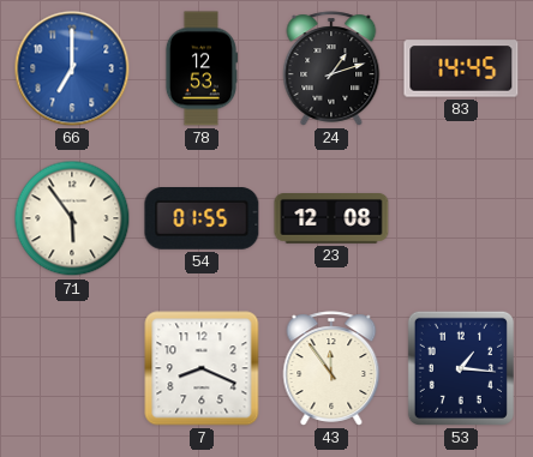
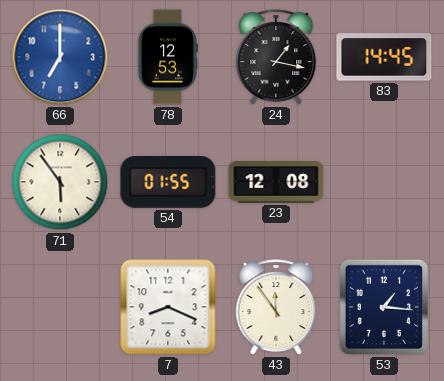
24: 1:12 -> 1:17
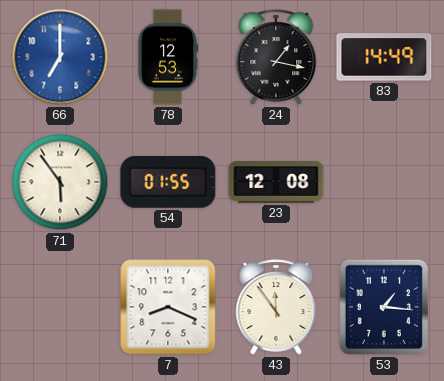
83: 14:45 -> 14:49
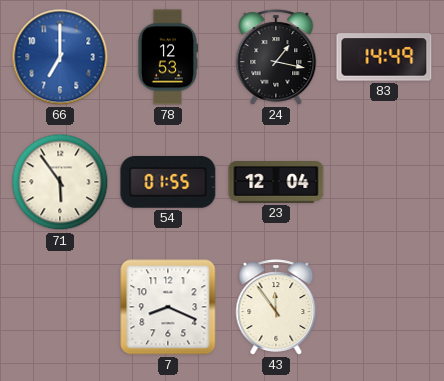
23: 12:08 -> 12:04
53: 1:16 -> none
